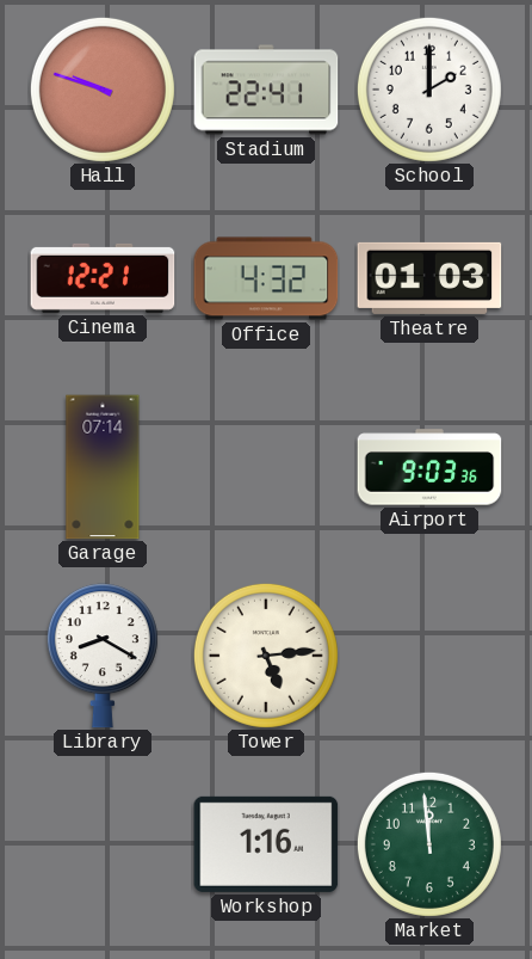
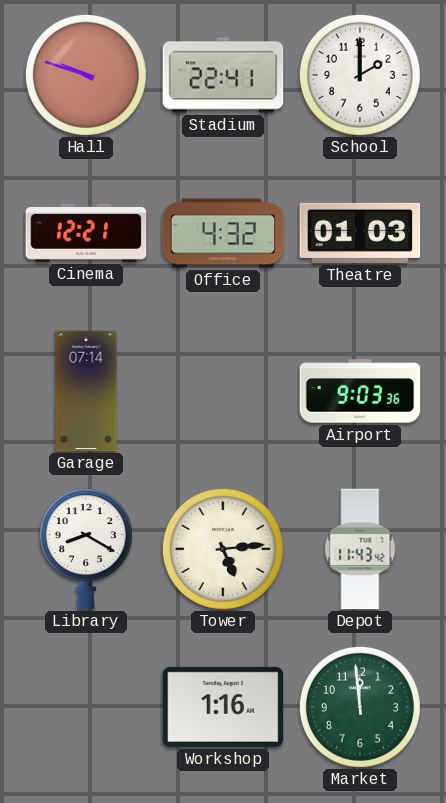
Depot: none -> 11:43
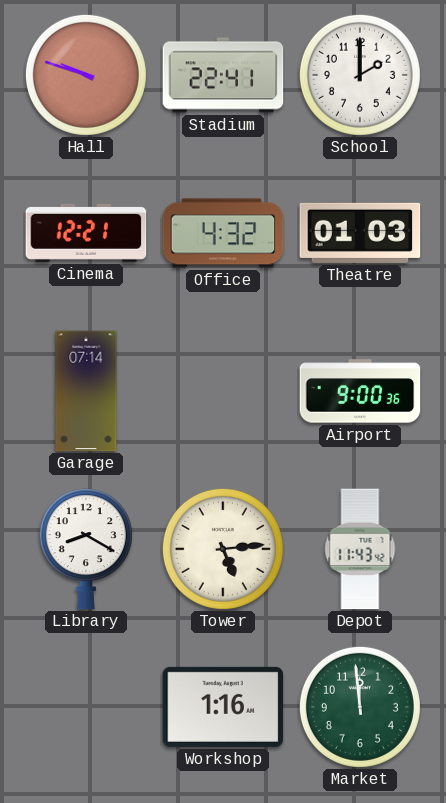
Airport: 9:03 -> 9:00
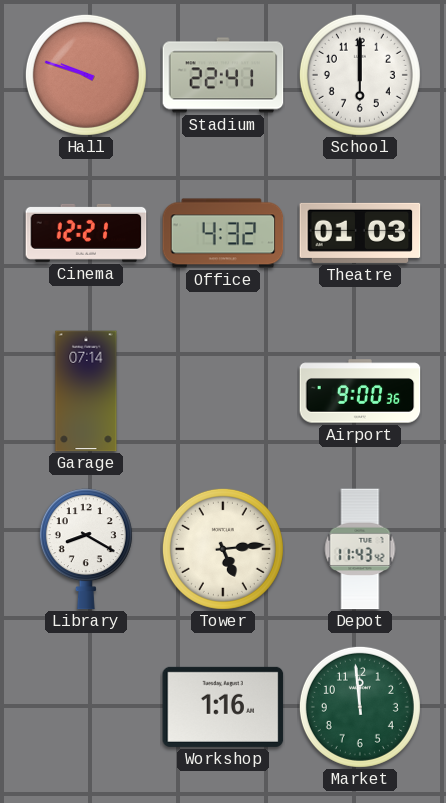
School: 2:00 -> 6:00
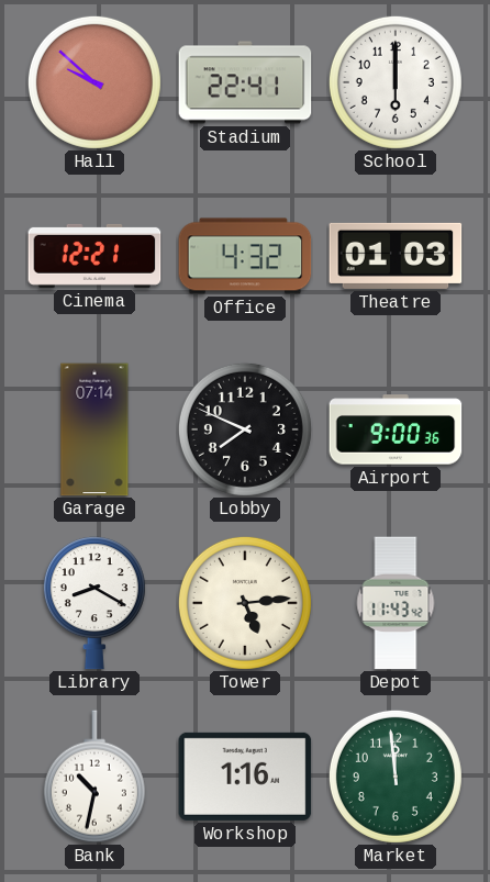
Hall: 9:48 -> 9:52
Lobby: none -> 7:49
Bank: none -> 10:32
